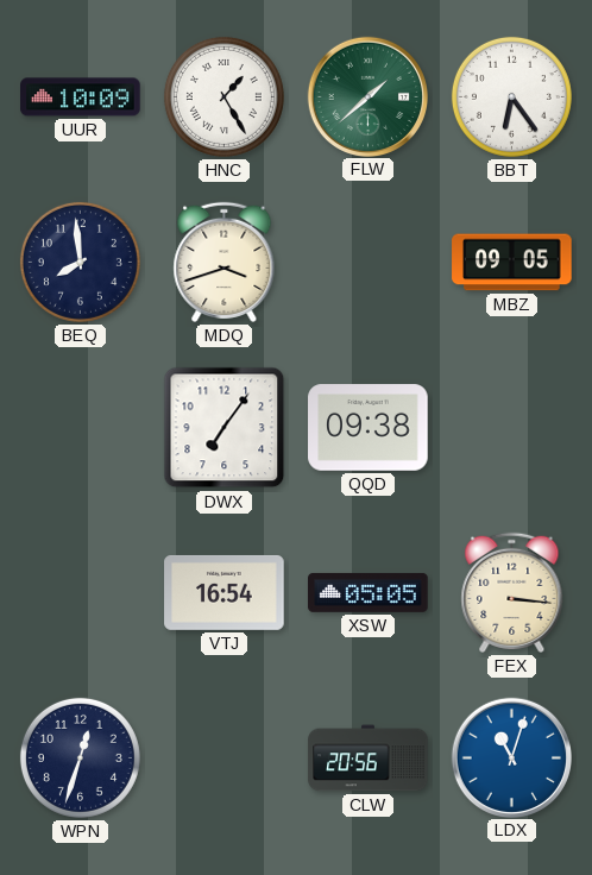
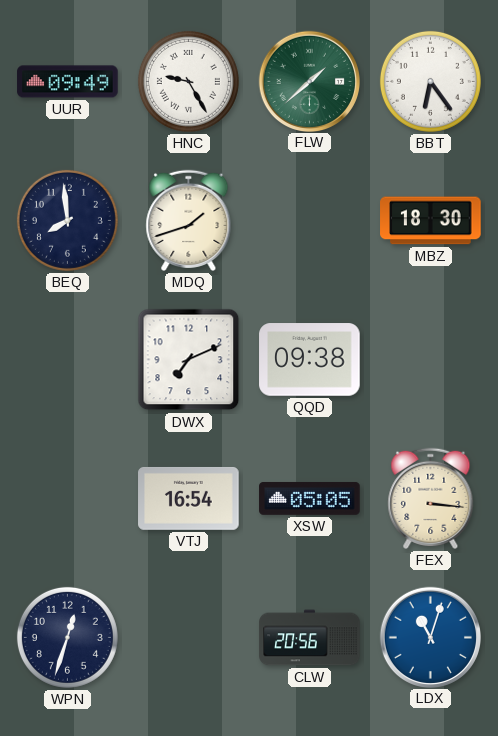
UUR: 10:09 -> 09:49
HNC: 1:25 -> 9:25
MDQ: 3:42 -> 1:42
MBZ: 09:05 -> 18:30
DWX: 7:06 -> 7:11
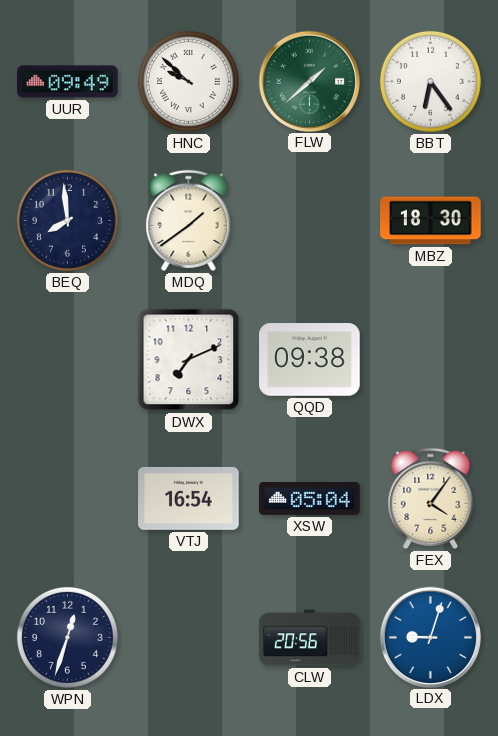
HNC: 9:25 -> 9:52
MDQ: 1:42 -> 1:39
XSW: 05:05 -> 05:04
FEX: 3:16 -> 4:06
LDX: 11:03 -> 9:03
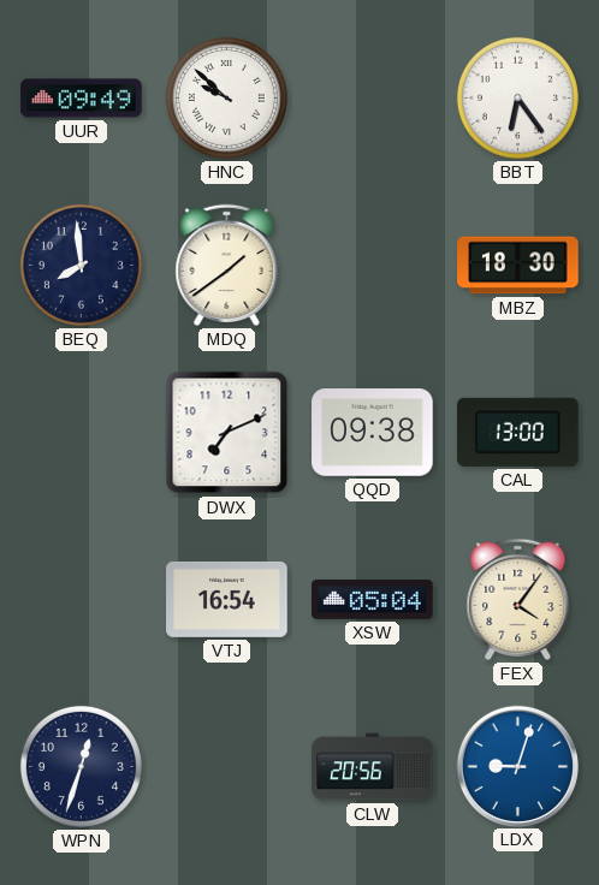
FLW: 1:38 -> none
CAL: none -> 13:00
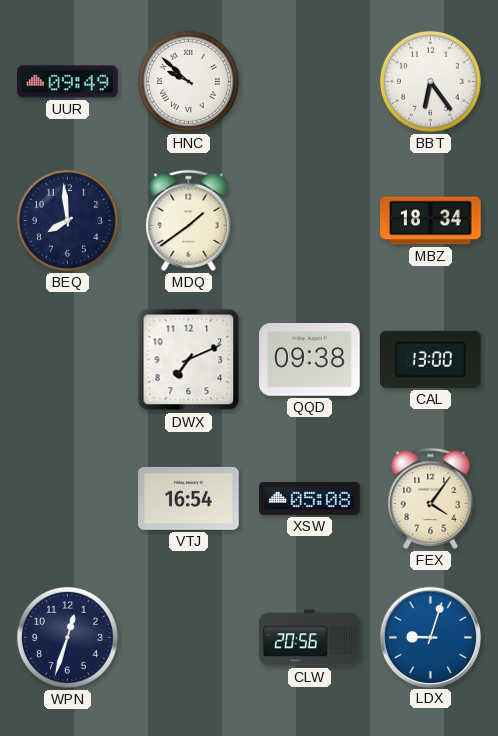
MBZ: 18:30 -> 18:34
XSW: 05:04 -> 05:08
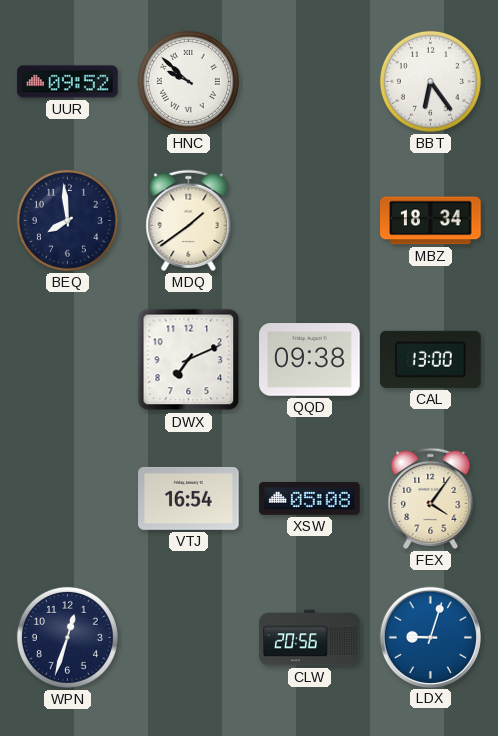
UUR: 09:49 -> 09:52
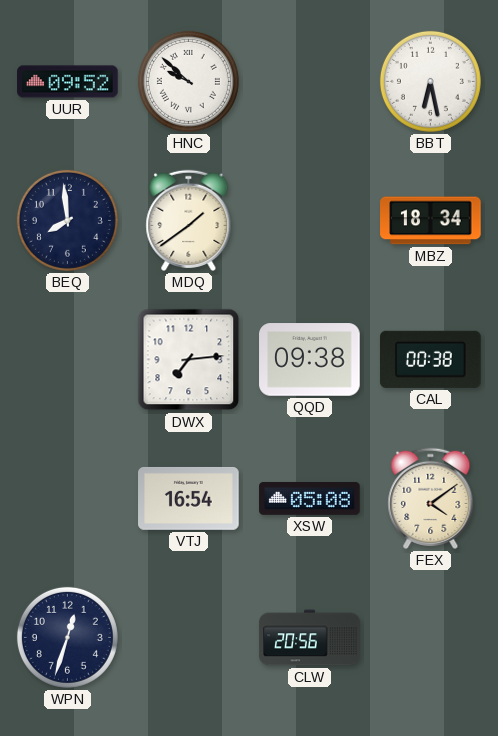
BBT: 6:24 -> 6:28
DWX: 7:11 -> 7:14
CAL: 13:00 -> 00:38
FEX: 4:06 -> 4:09
LDX: 9:03 -> none
